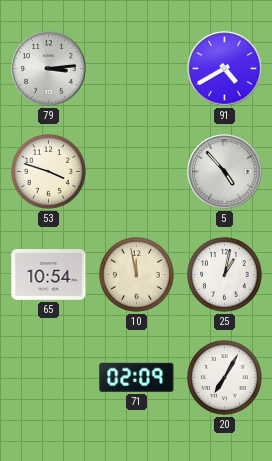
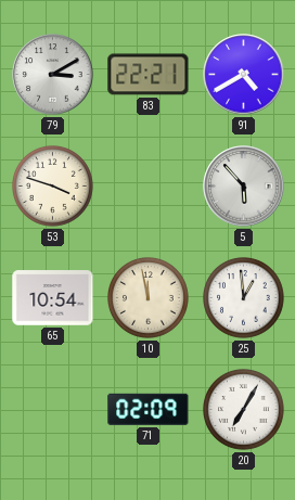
79: 3:14 -> 3:10
83: none -> 22:21
5: 4:53 -> 5:53
25: 1:02 -> 12:59
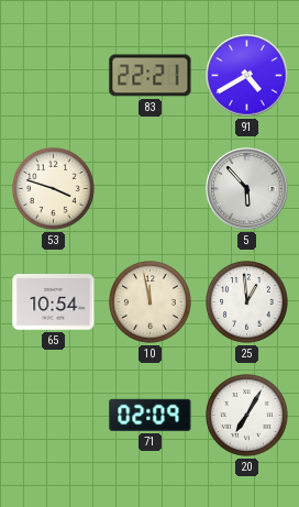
79: 3:10 -> none
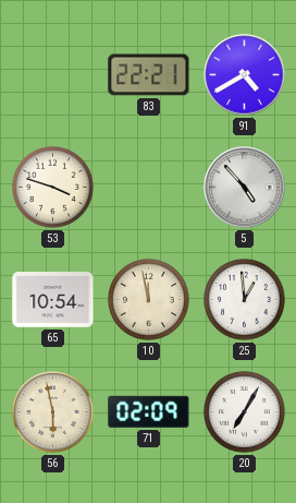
5: 5:53 -> 4:53
56: none -> 5:58
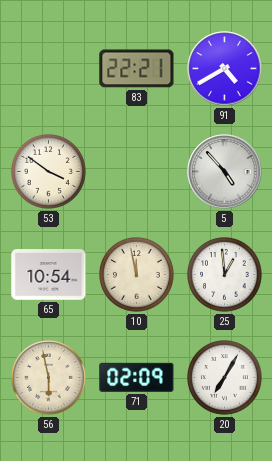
53: 3:48 -> 3:51
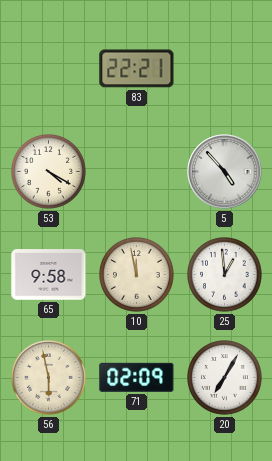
91: 4:40 -> none
53: 3:51 -> 4:20
65: 10:54 -> 9:58
